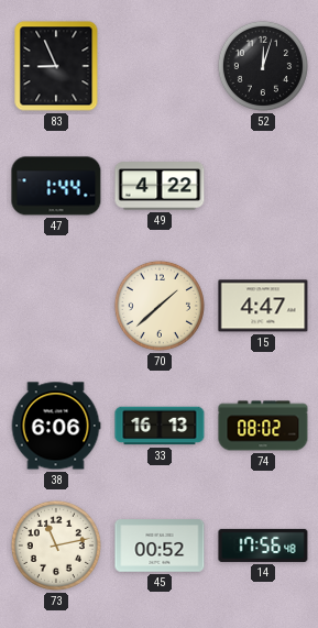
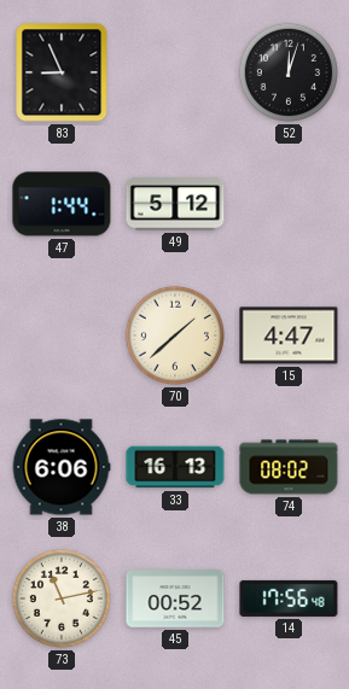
49: 4:22 -> 5:12
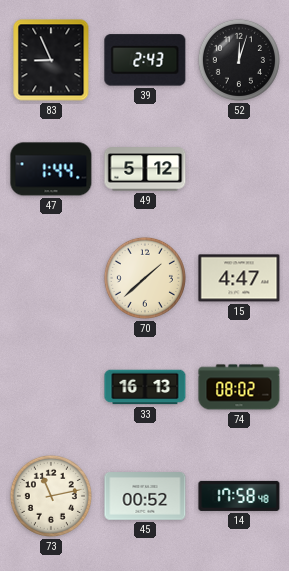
39: none -> 2:43
38: 6:06 -> none
14: 17:56 -> 17:58
